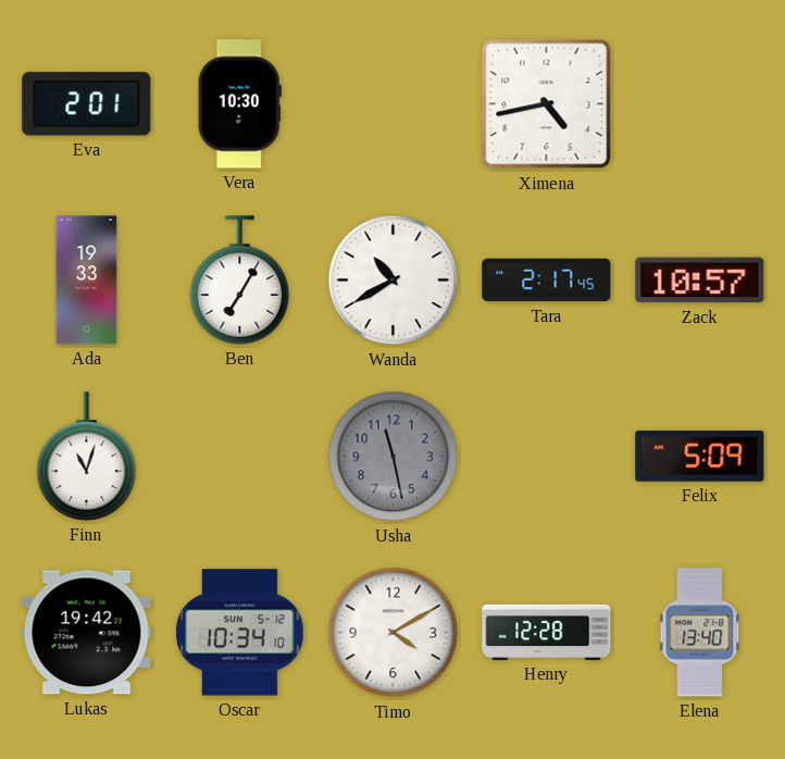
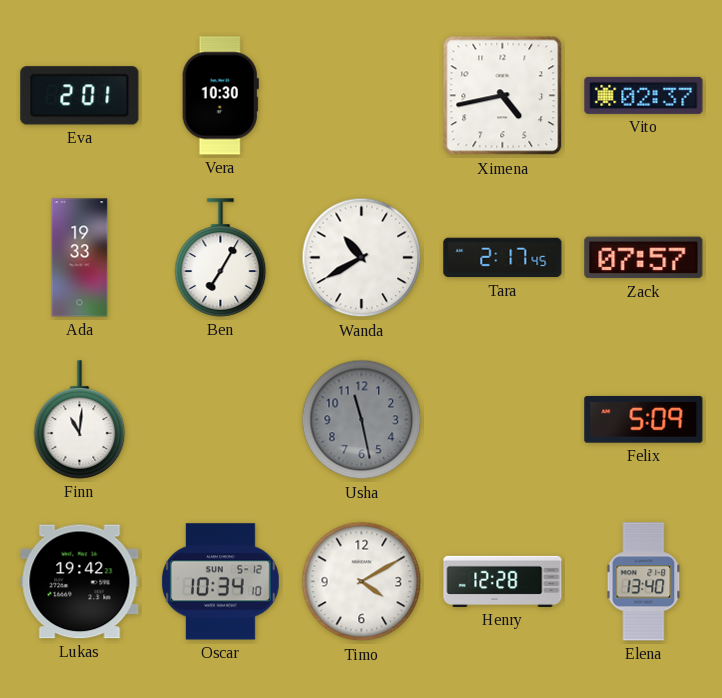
Vito: none -> 02:37
Zack: 10:57 -> 07:57
Finn: 11:03 -> 11:01
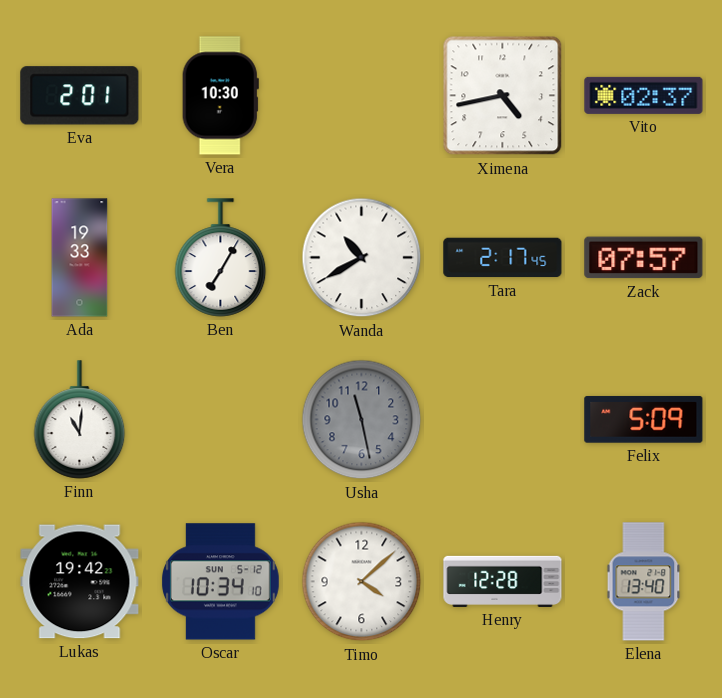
Timo: 4:10 -> 4:08
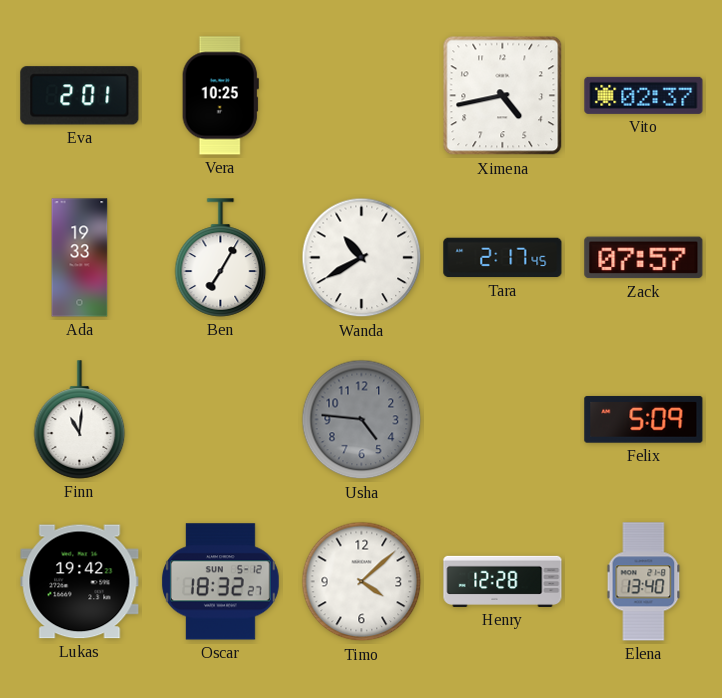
Vera: 10:30 -> 10:25
Usha: 11:28 -> 4:46
Oscar: 10:34 -> 18:32
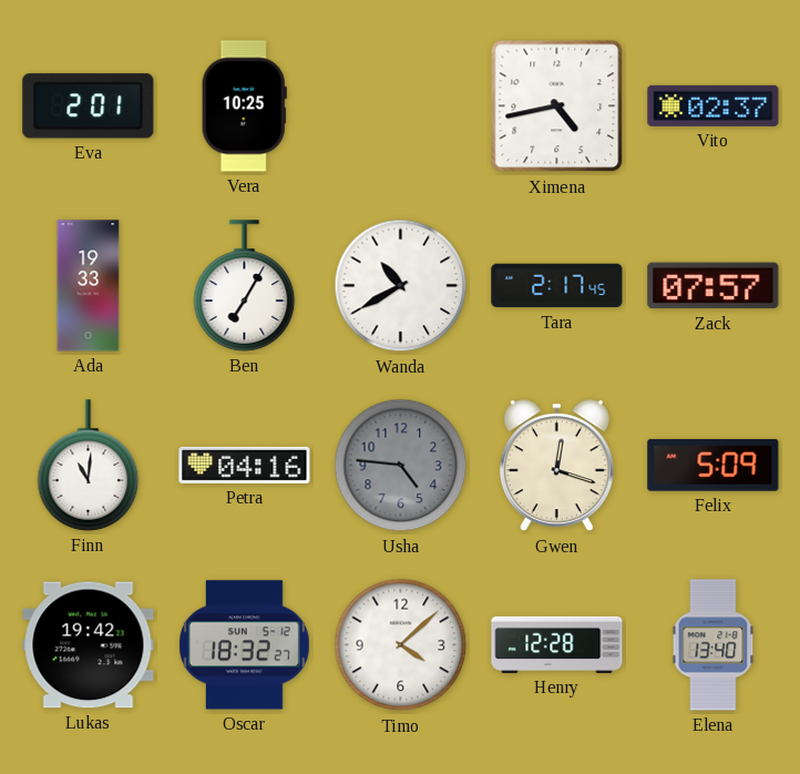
Petra: none -> 04:16
Gwen: none -> 12:18
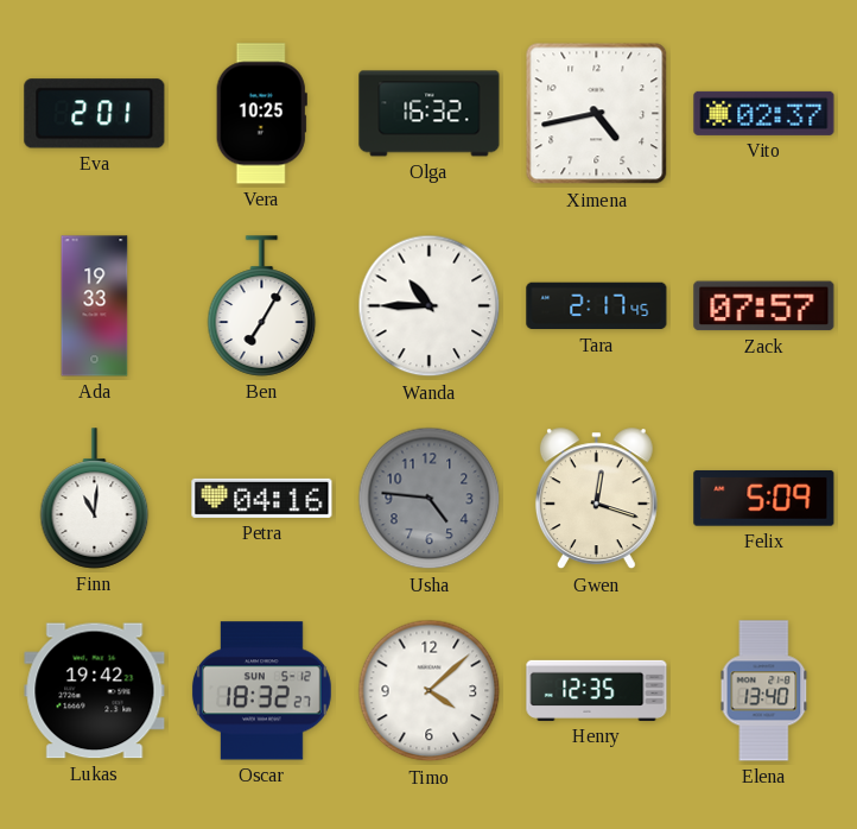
Olga: none -> 16:32
Wanda: 10:40 -> 10:45
Henry: 12:28 -> 12:35
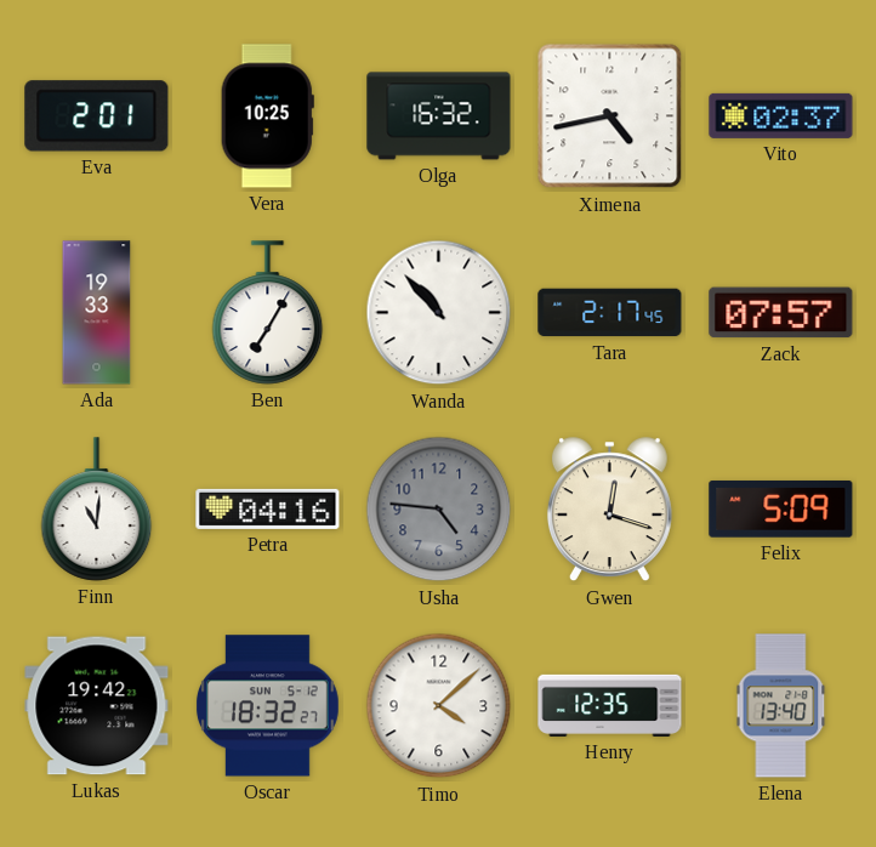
Wanda: 10:45 -> 10:53
